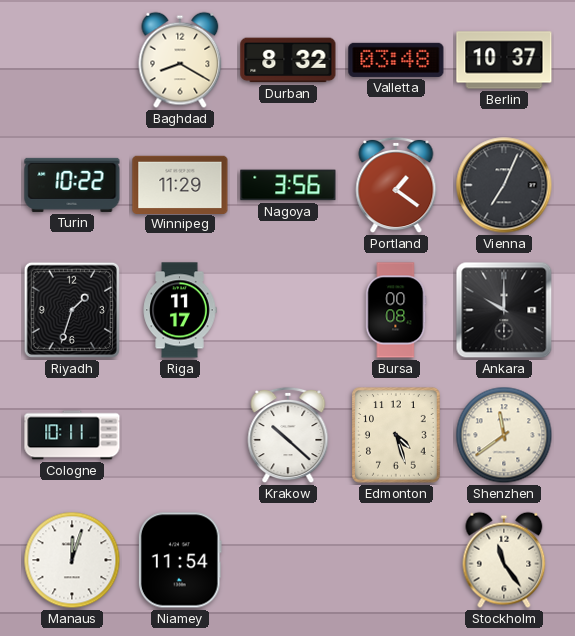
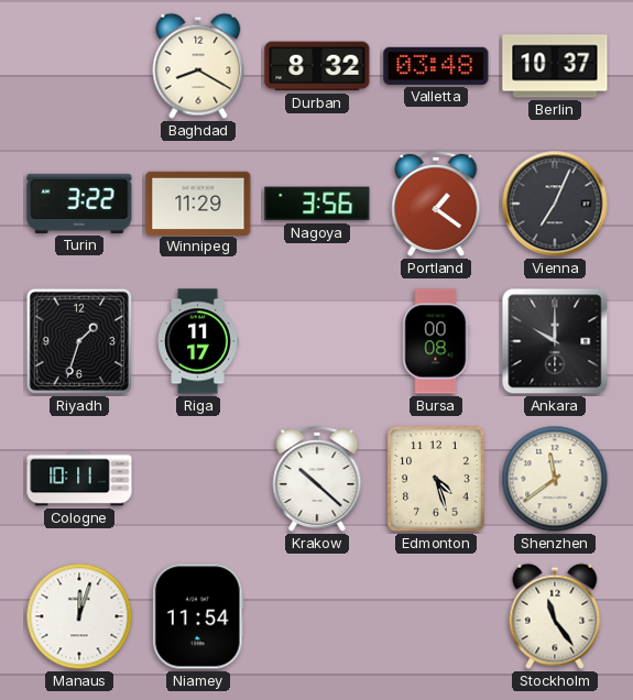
Turin: 10:22 -> 3:22
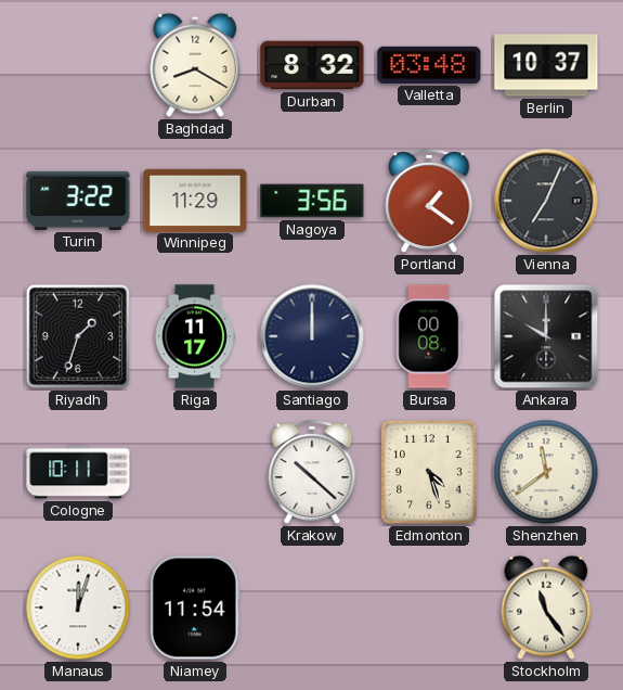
Santiago: none -> 12:00
